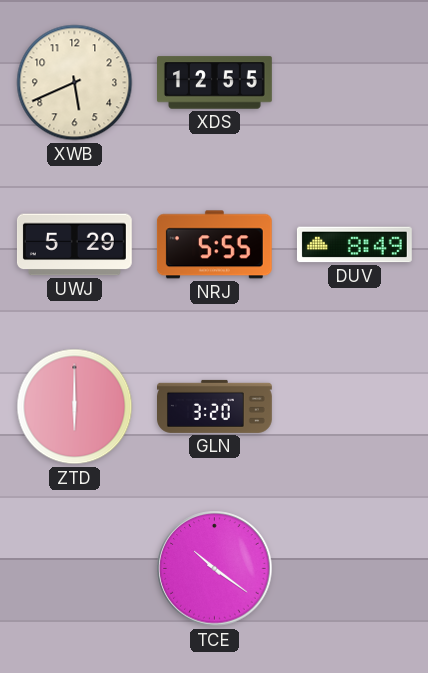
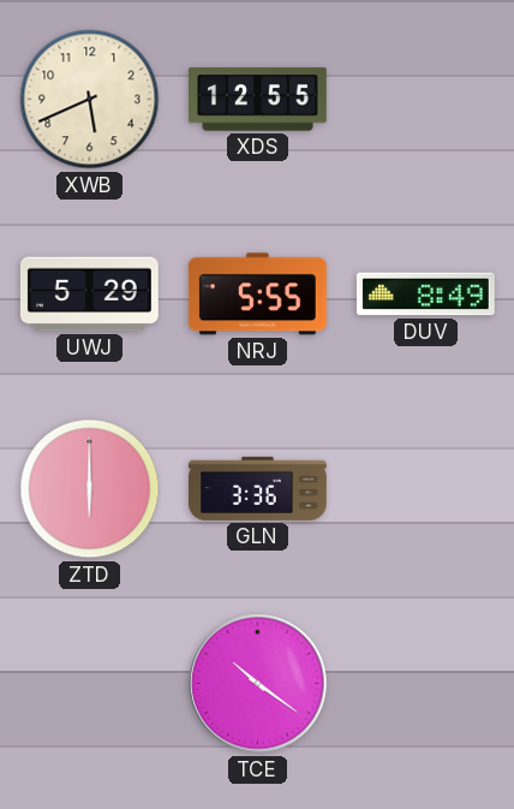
GLN: 3:20 -> 3:36
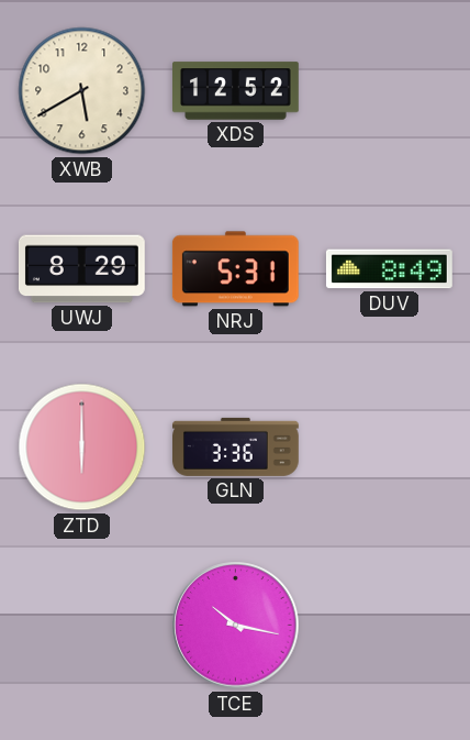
XWB: 5:41 -> 5:40
XDS: 12:55 -> 12:52
UWJ: 5:29 -> 8:29
NRJ: 5:55 -> 5:31
TCE: 10:21 -> 10:17
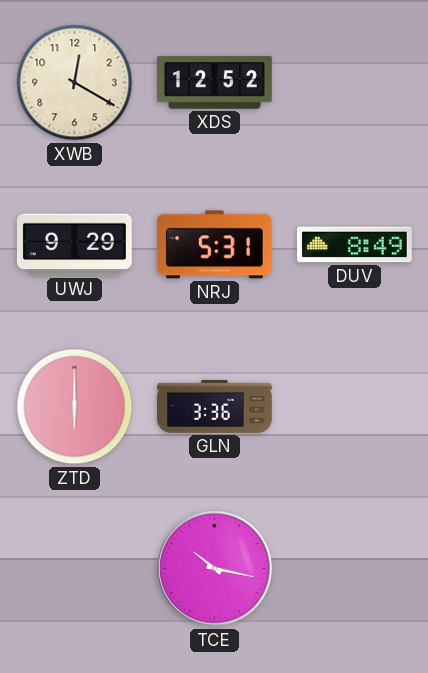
XWB: 5:40 -> 12:20
UWJ: 8:29 -> 9:29
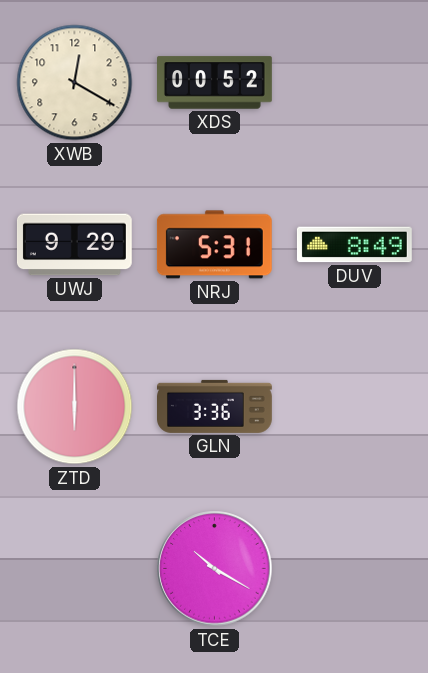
XDS: 12:52 -> 00:52
TCE: 10:17 -> 10:20
